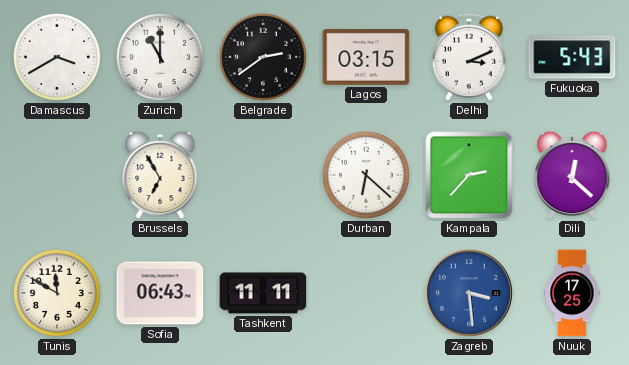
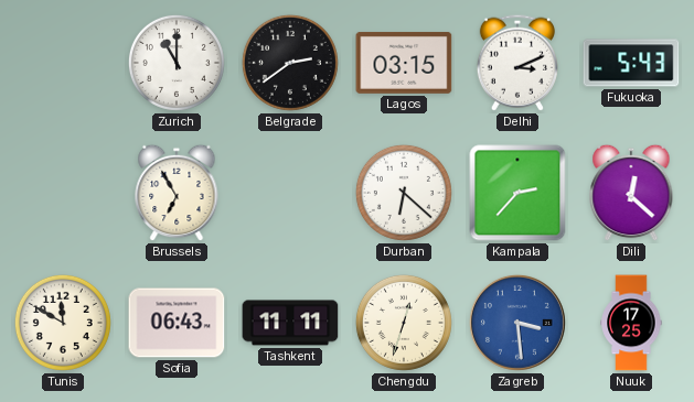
Damascus: 3:40 -> none
Chengdu: none -> 12:33
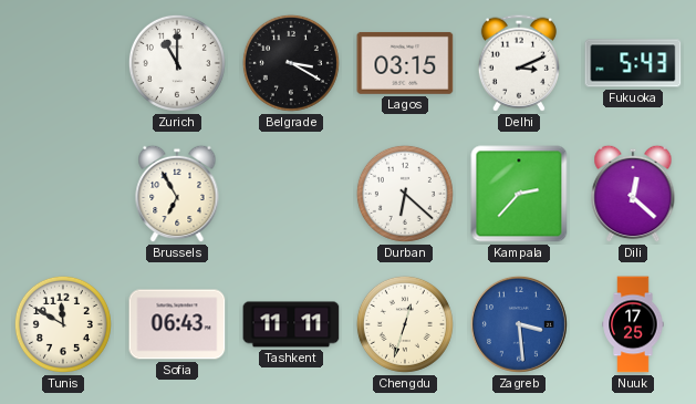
Belgrade: 2:39 -> 3:20
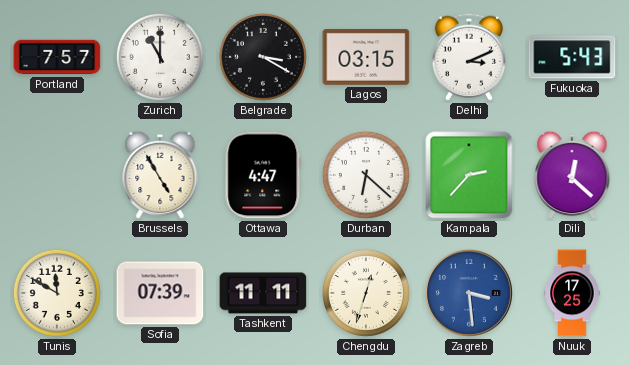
Portland: none -> 7:57
Brussels: 6:55 -> 4:55
Ottawa: none -> 4:47
Sofia: 06:43 -> 07:39
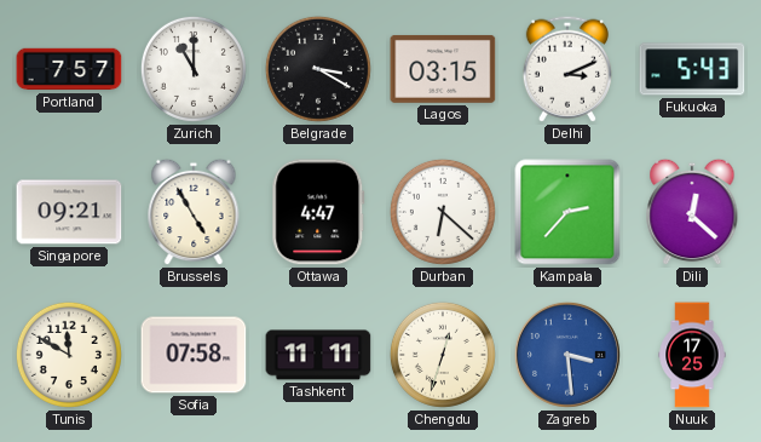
Singapore: none -> 09:21
Sofia: 07:39 -> 07:58
